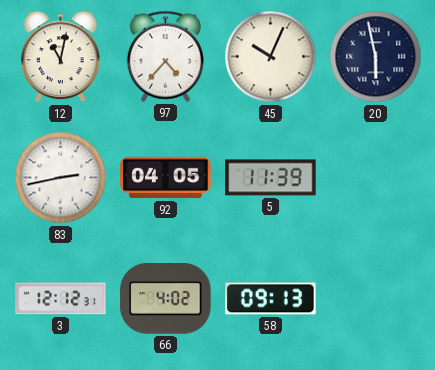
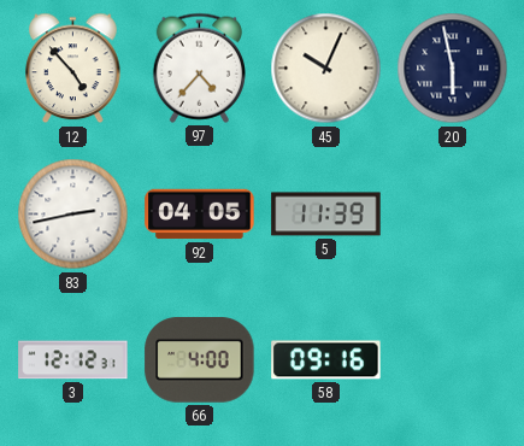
12: 11:02 -> 4:53
66: 4:02 -> 4:00
58: 09:13 -> 09:16
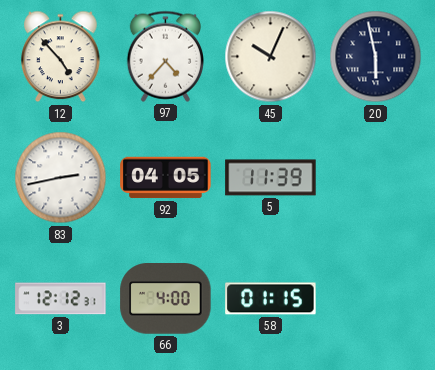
58: 09:16 -> 01:15
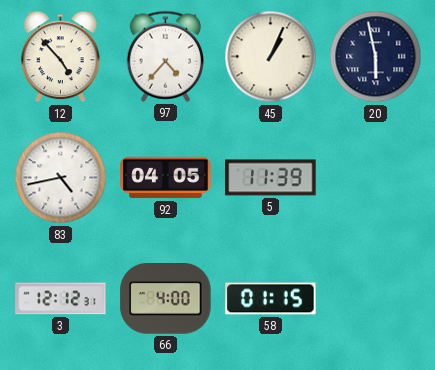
45: 10:04 -> 1:04
83: 2:43 -> 4:43
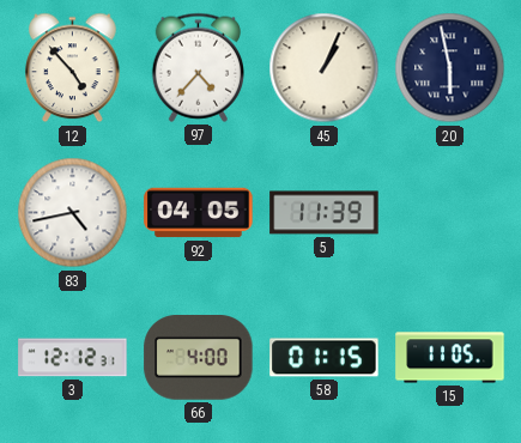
15: none -> 11:05
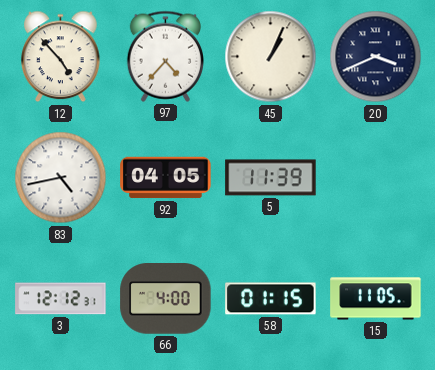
20: 5:58 -> 3:41
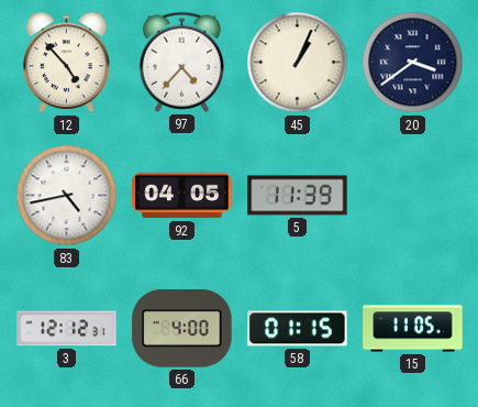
20: 3:41 -> 3:39
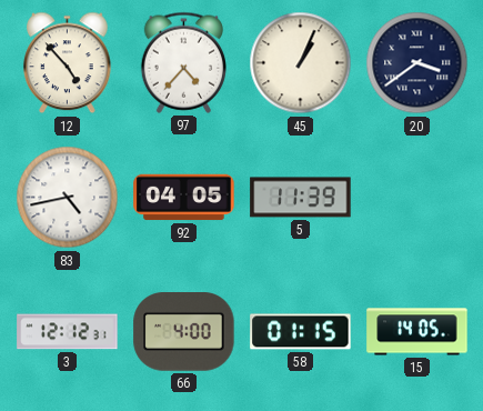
15: 11:05 -> 14:05
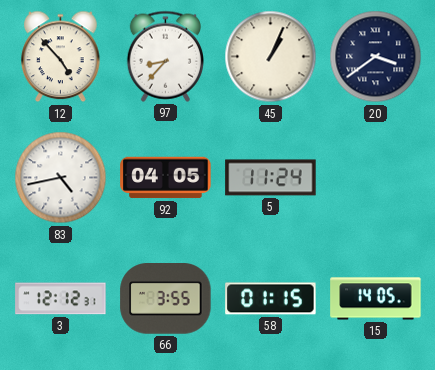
97: 4:37 -> 8:37
5: 11:39 -> 11:24
66: 4:00 -> 3:55
